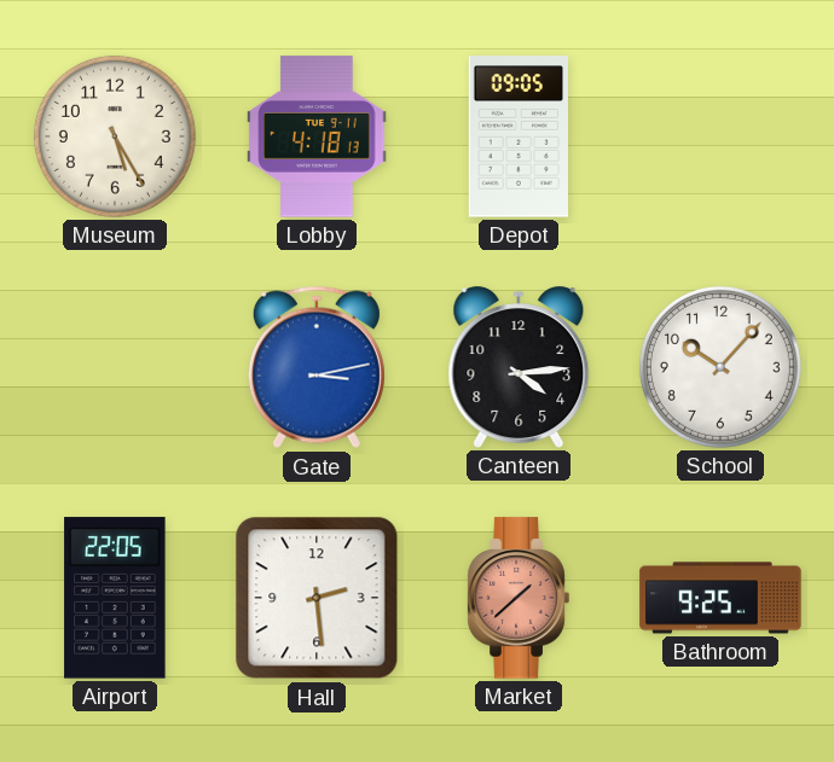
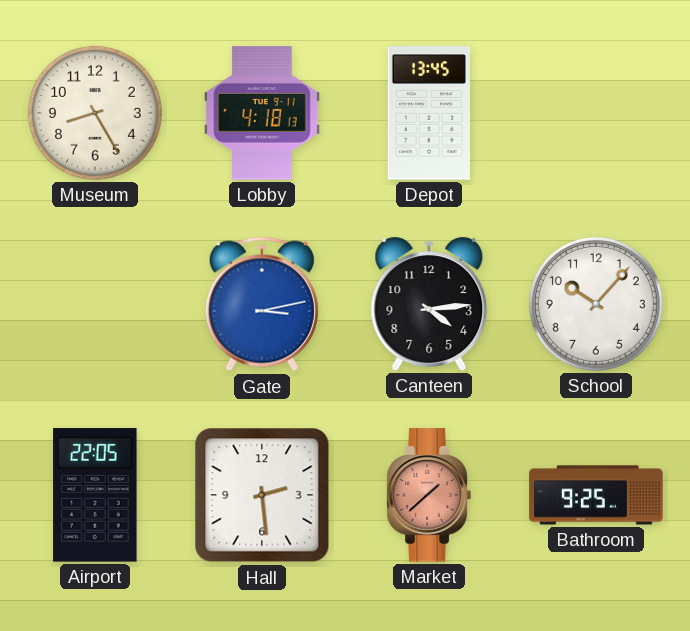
Museum: 5:25 -> 8:25
Depot: 09:05 -> 13:45
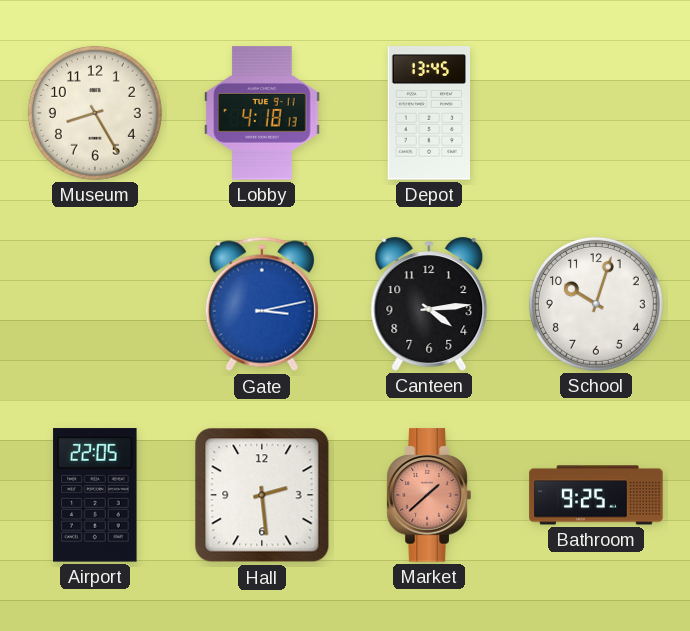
School: 10:07 -> 10:03
